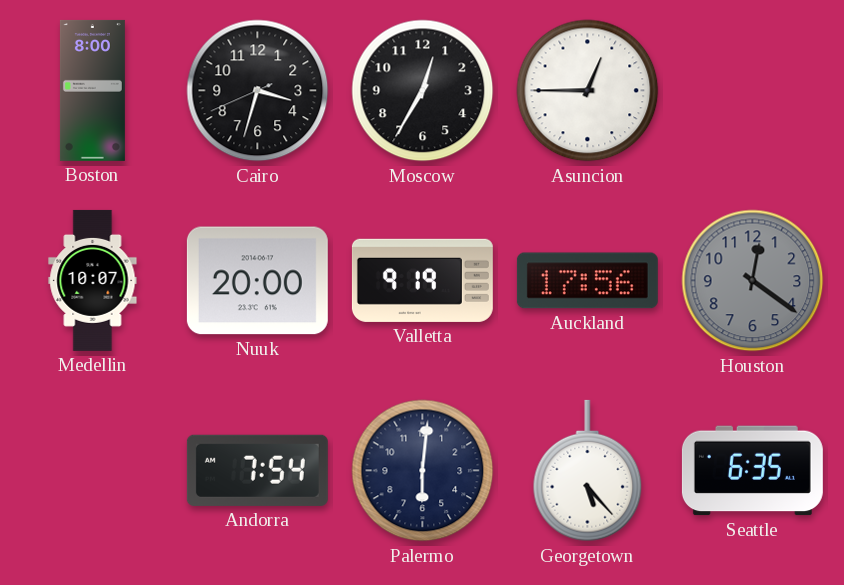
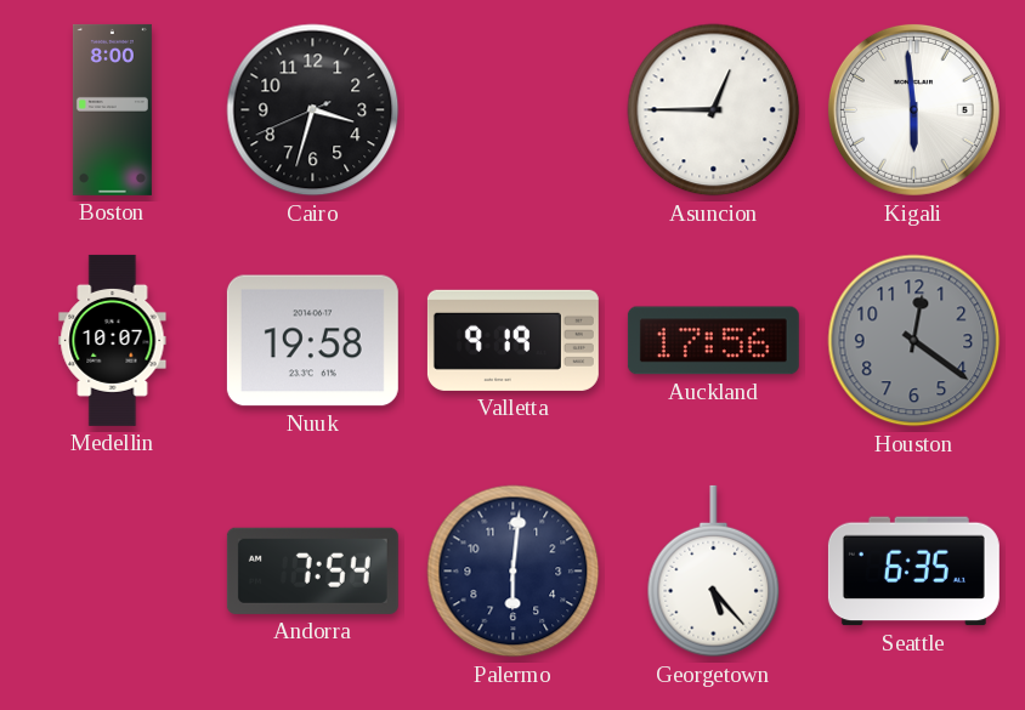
Moscow: 12:35 -> none
Kigali: none -> 5:59
Nuuk: 20:00 -> 19:58
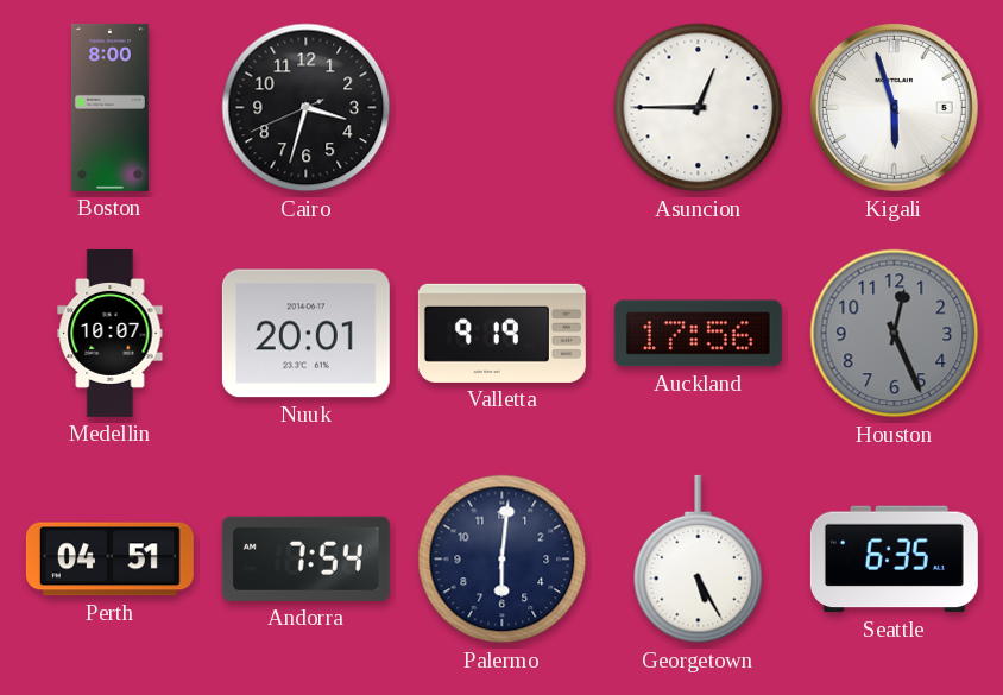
Kigali: 5:59 -> 5:57
Nuuk: 19:58 -> 20:01
Houston: 12:21 -> 12:26
Perth: none -> 04:51
Georgetown: 5:23 -> 5:25
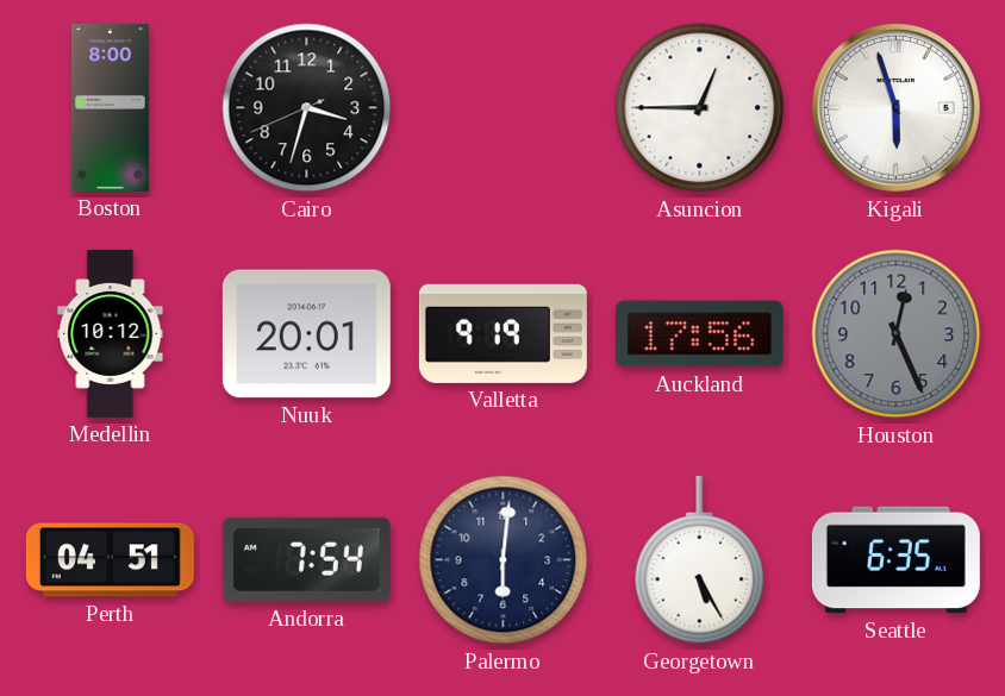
Medellin: 10:07 -> 10:12
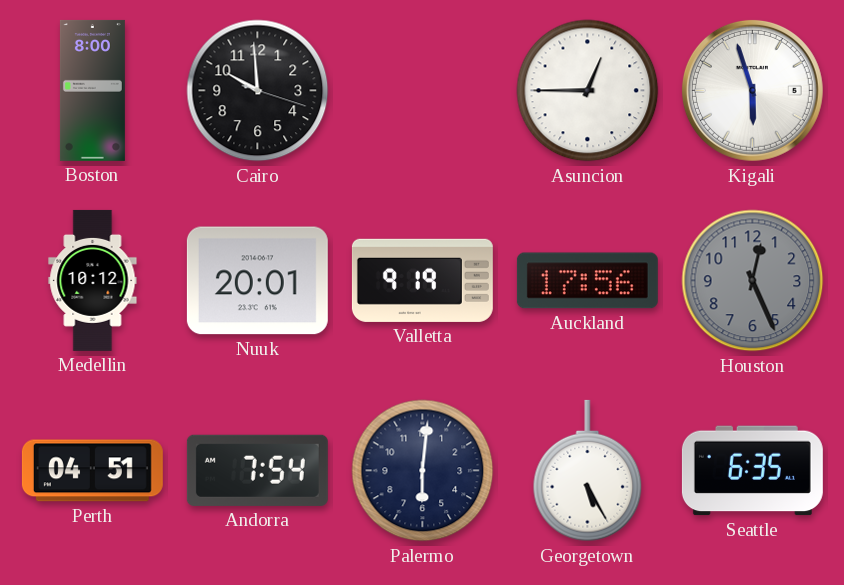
Cairo: 3:32 -> 9:59
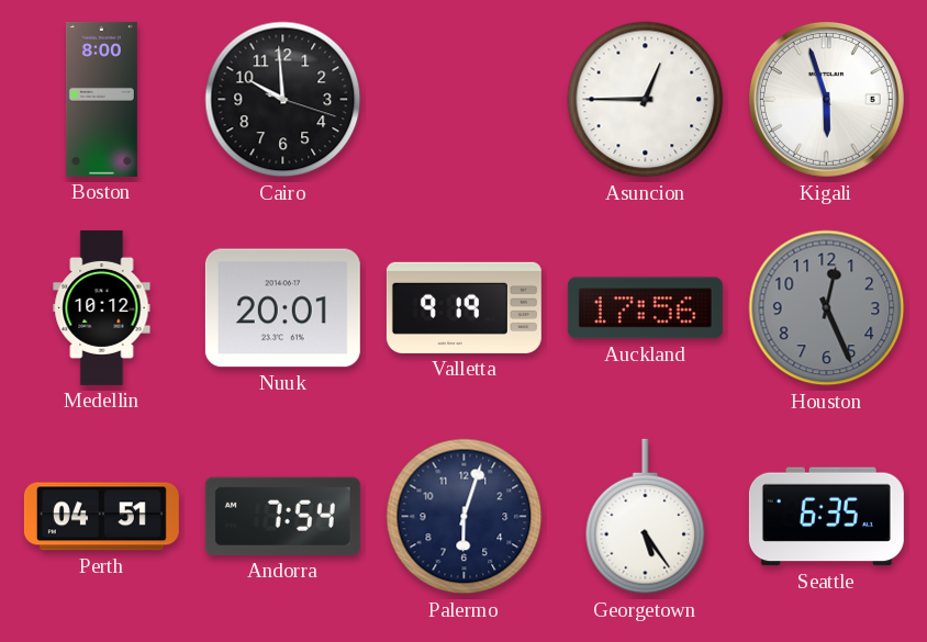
Palermo: 6:01 -> 6:03
Georgetown: 5:25 -> 5:24
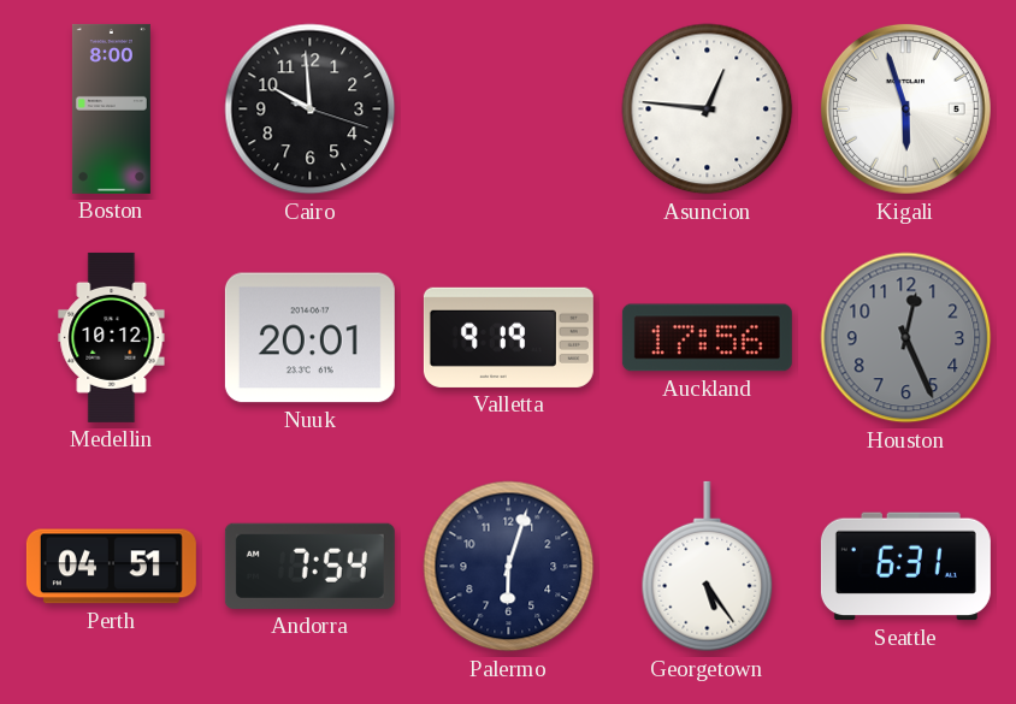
Asuncion: 12:45 -> 12:46
Seattle: 6:35 -> 6:31
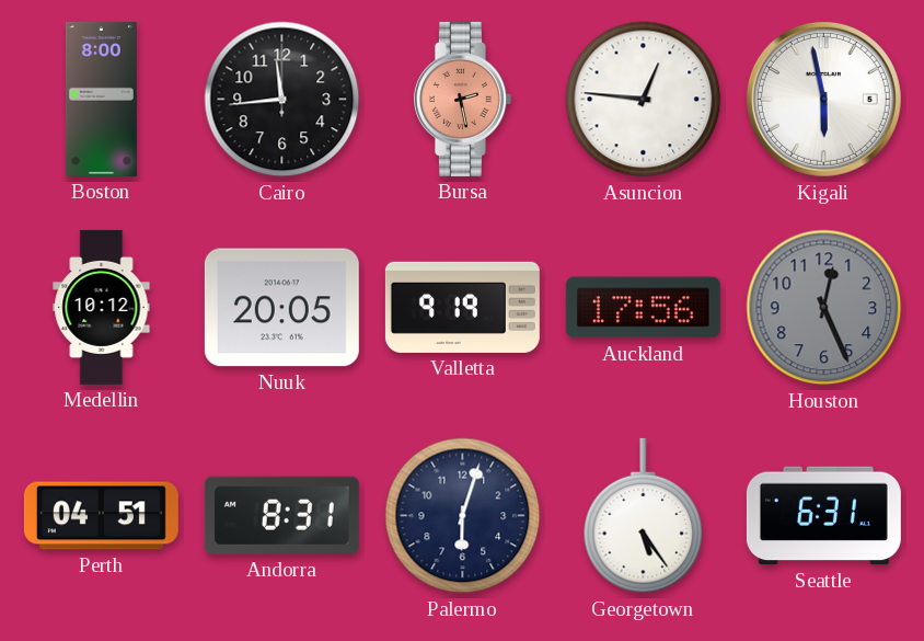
Cairo: 9:59 -> 11:44
Bursa: none -> 2:28
Kigali: 5:57 -> 5:58
Nuuk: 20:01 -> 20:05
Andorra: 7:54 -> 8:31
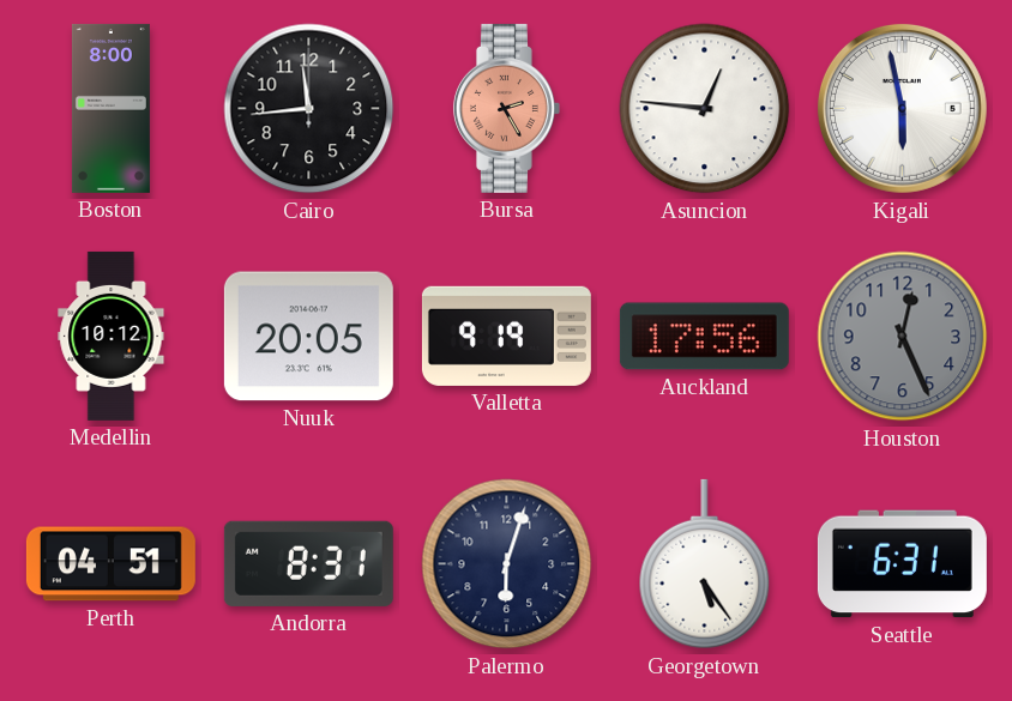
Bursa: 2:28 -> 2:25
